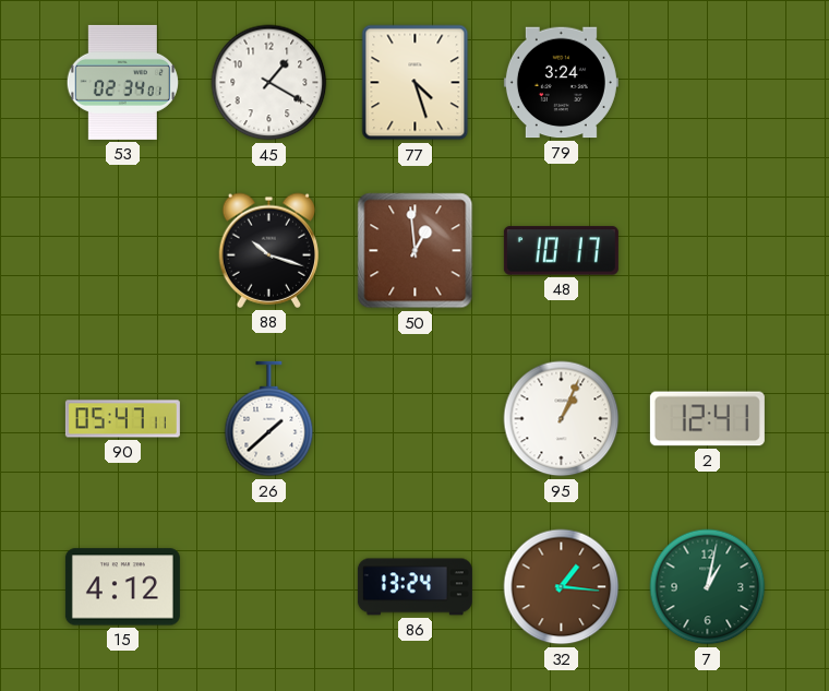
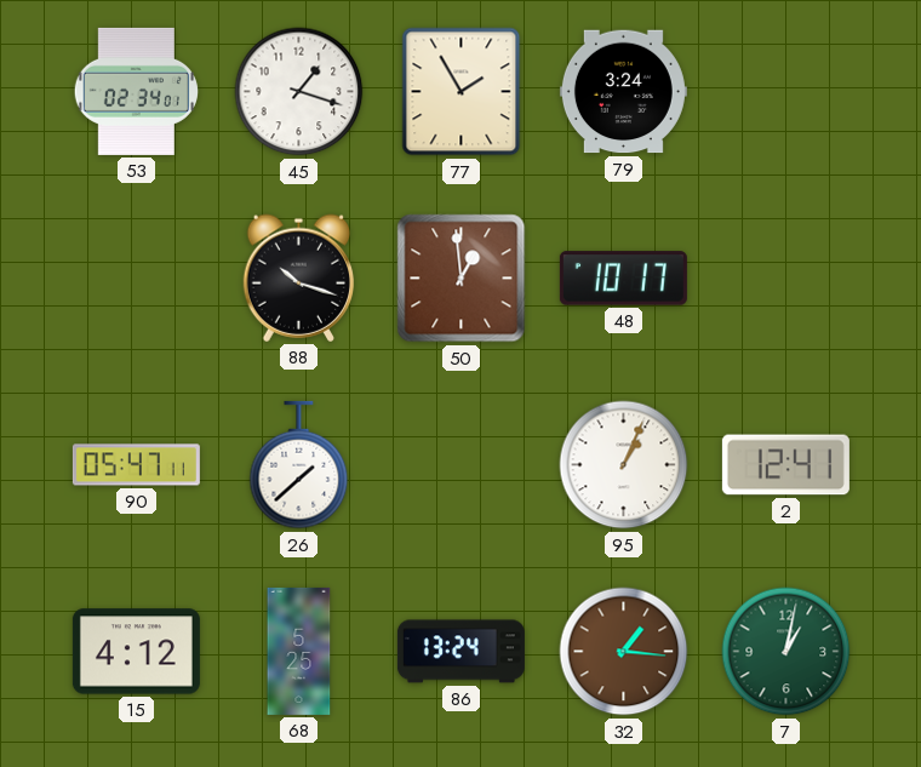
45: 1:20 -> 1:18
77: 4:27 -> 1:55
68: none -> 5:25
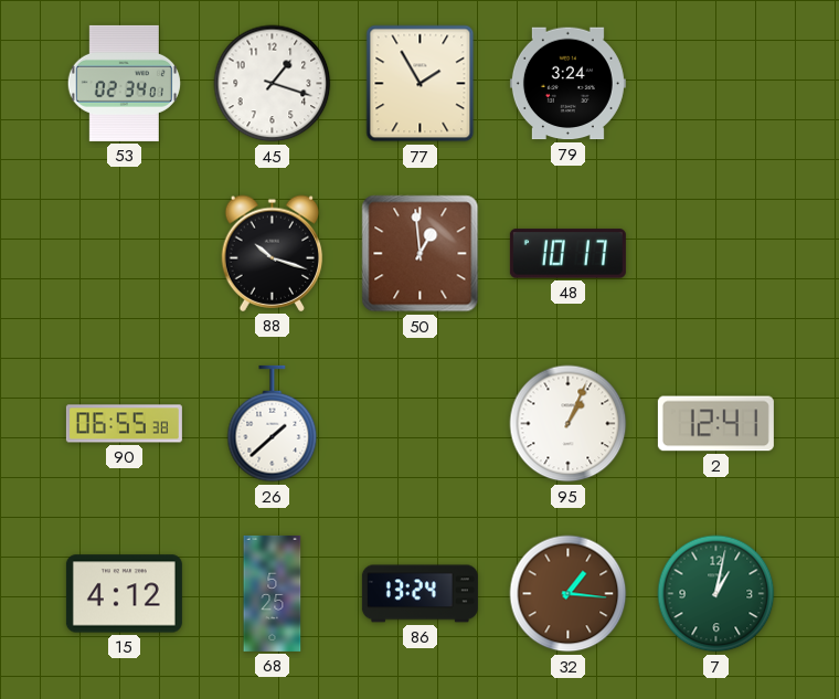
90: 05:47 -> 06:55
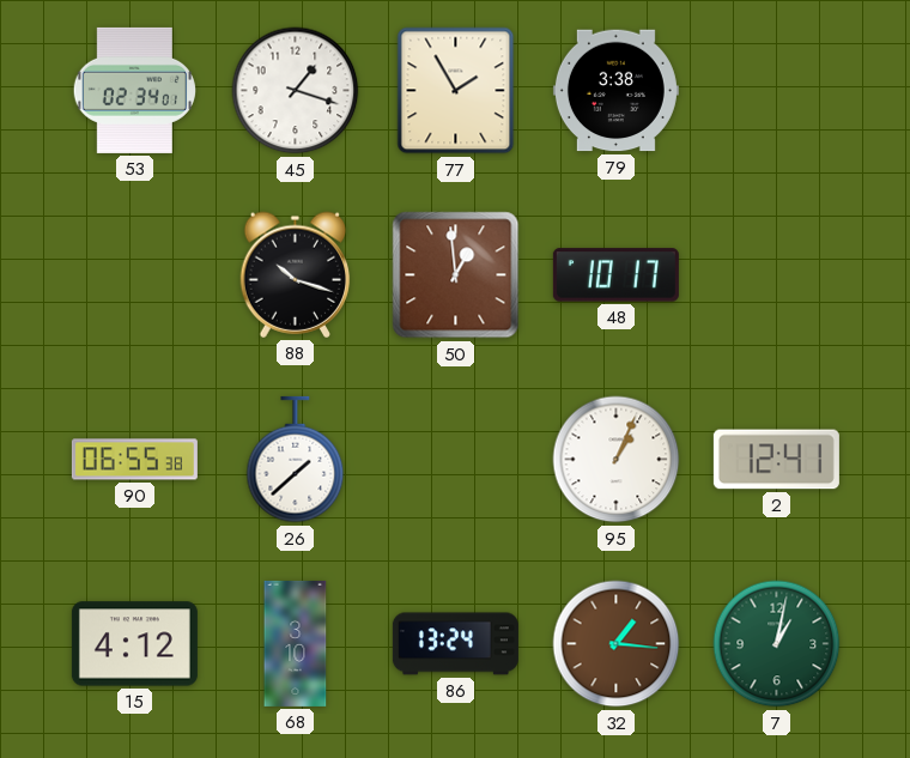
79: 3:24 -> 3:38
68: 5:25 -> 3:10
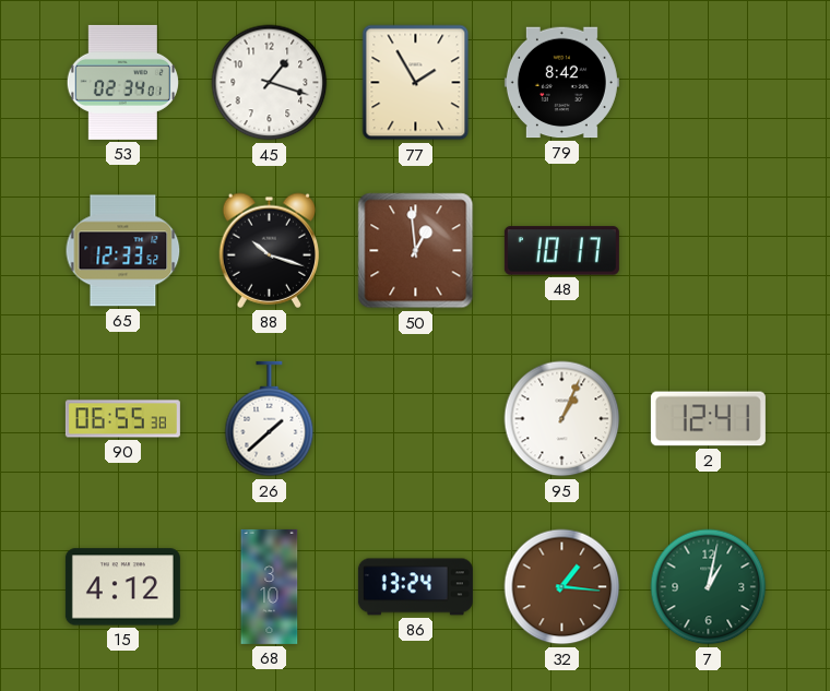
79: 3:38 -> 8:42
65: none -> 12:33
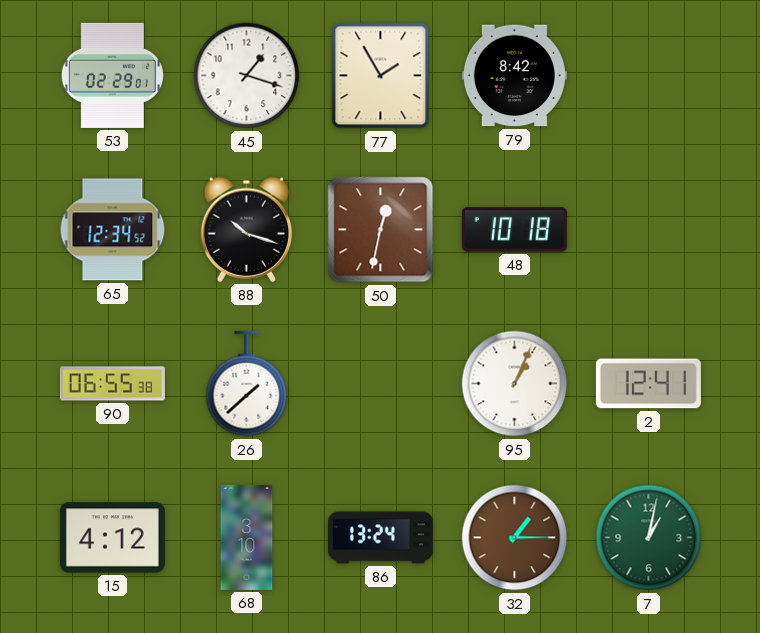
53: 02:34 -> 02:29
65: 12:33 -> 12:34
50: 12:59 -> 12:32
48: 10:17 -> 10:18
32: 1:16 -> 1:15
